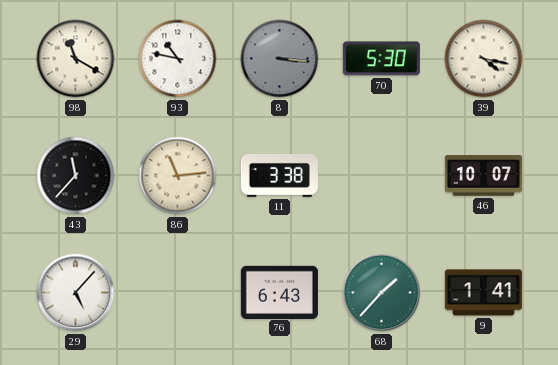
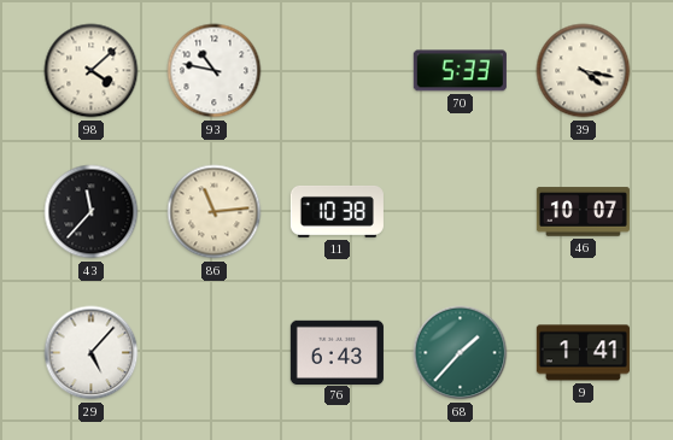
98: 11:20 -> 4:08
8: 3:16 -> none
70: 5:30 -> 5:33
11: 3:38 -> 10:38
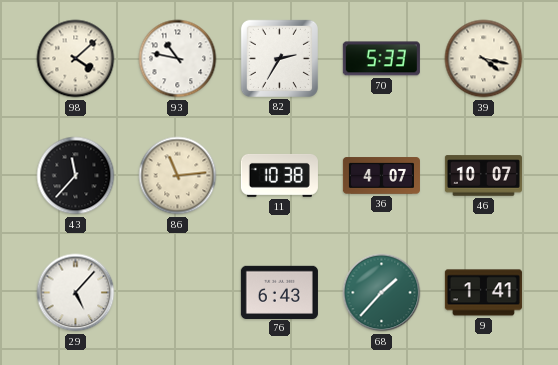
82: none -> 2:35
36: none -> 4:07
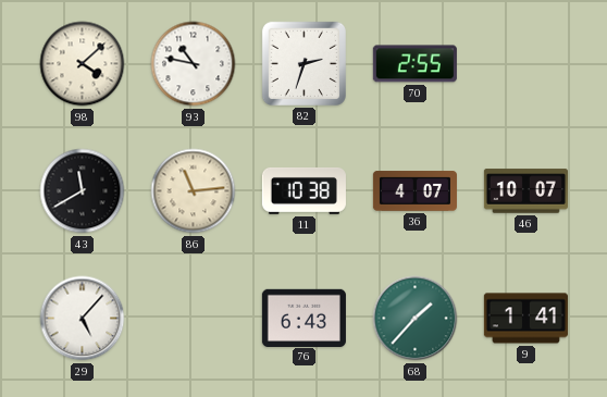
82: 2:35 -> 2:33
70: 5:33 -> 2:55
39: 4:17 -> none
43: 11:37 -> 11:40
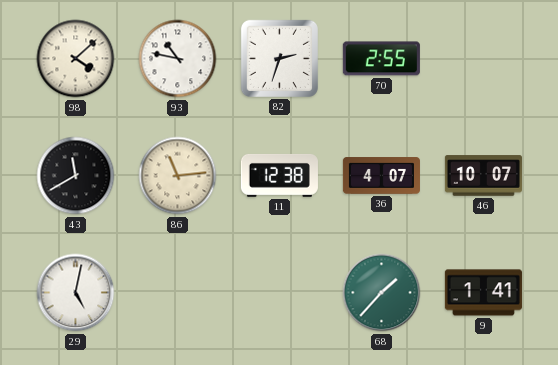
11: 10:38 -> 12:38
29: 5:07 -> 5:02
76: 6:43 -> none
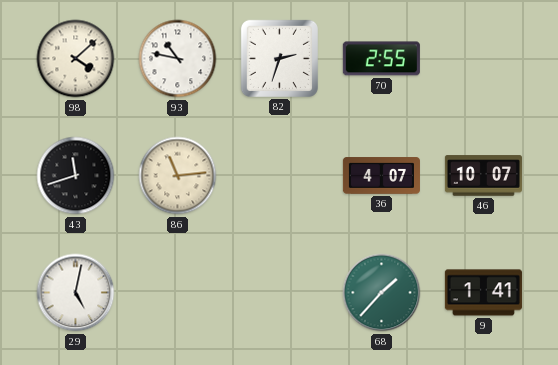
43: 11:40 -> 11:42
11: 12:38 -> none
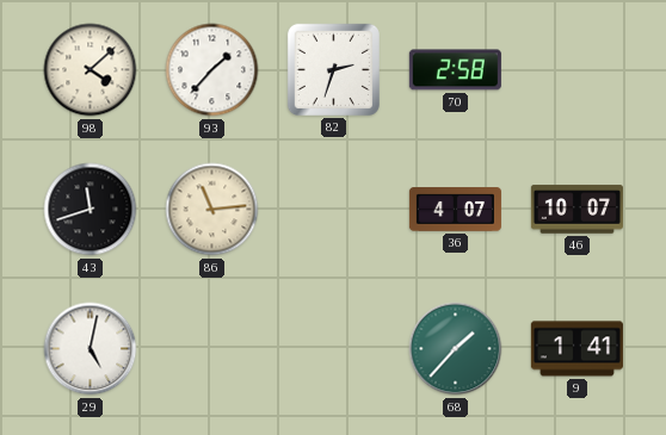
93: 10:47 -> 1:37
70: 2:55 -> 2:58
